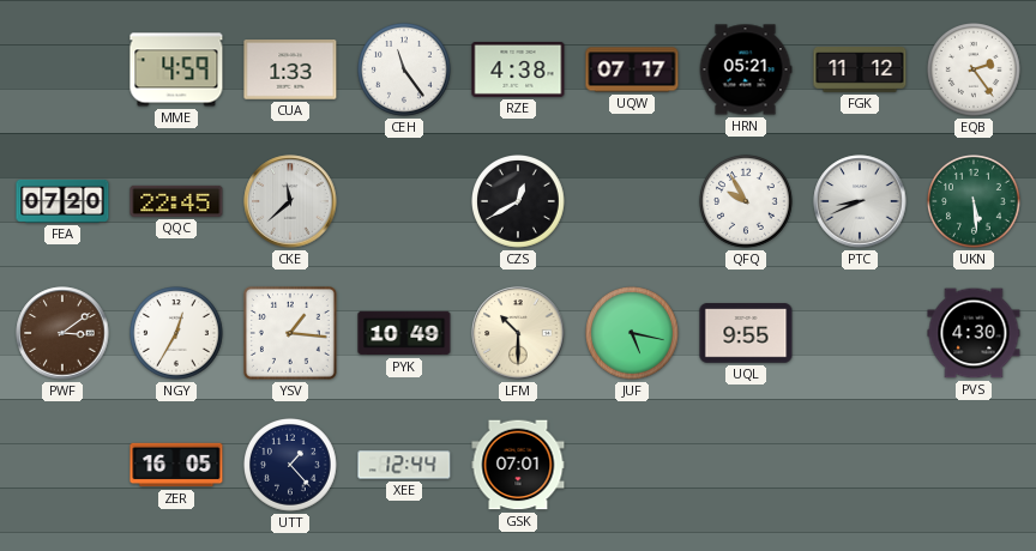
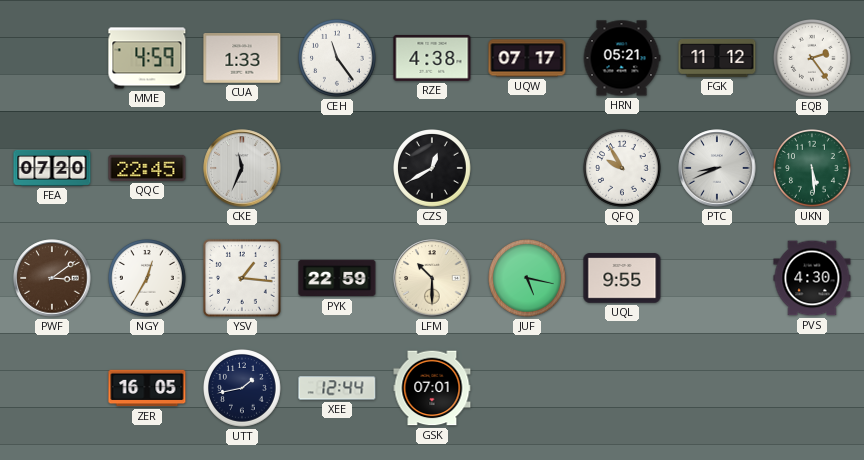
CKE: 11:38 -> 11:34
PYK: 10:49 -> 22:59
UTT: 1:23 -> 1:43
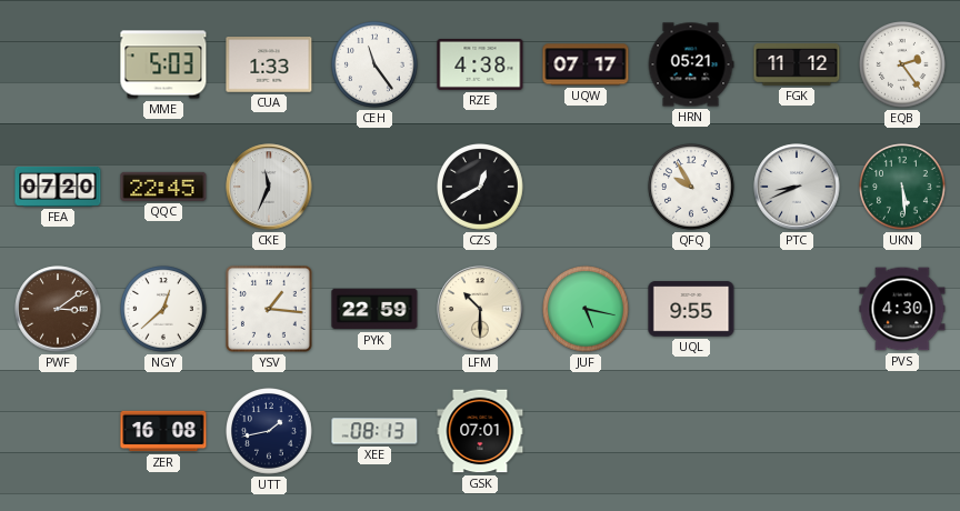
MME: 4:59 -> 5:03
NGY: 12:35 -> 12:38
ZER: 16:05 -> 16:08
XEE: 12:44 -> 08:13
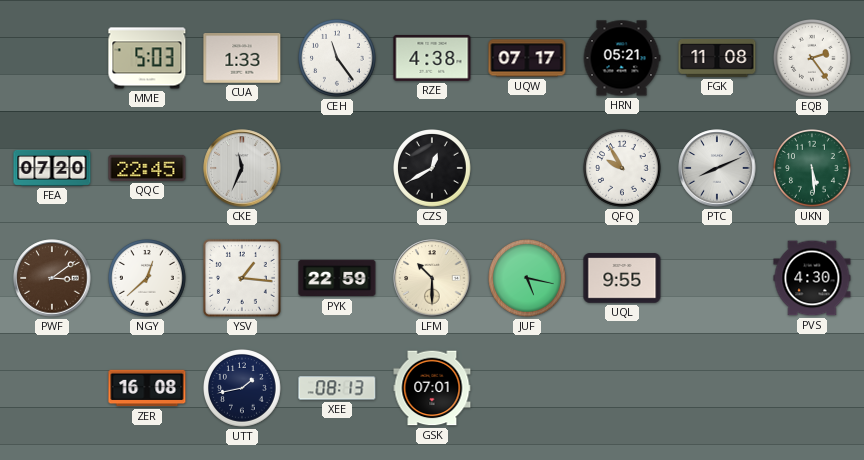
FGK: 11:12 -> 11:08
PTC: 8:41 -> 8:11
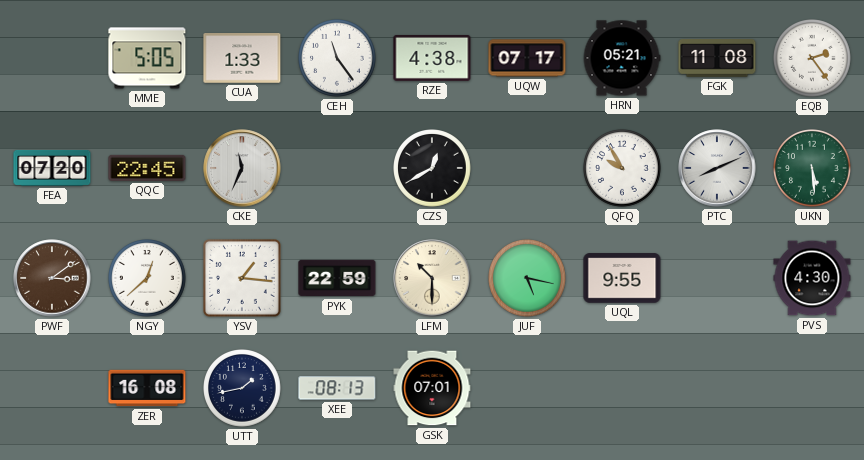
MME: 5:03 -> 5:05
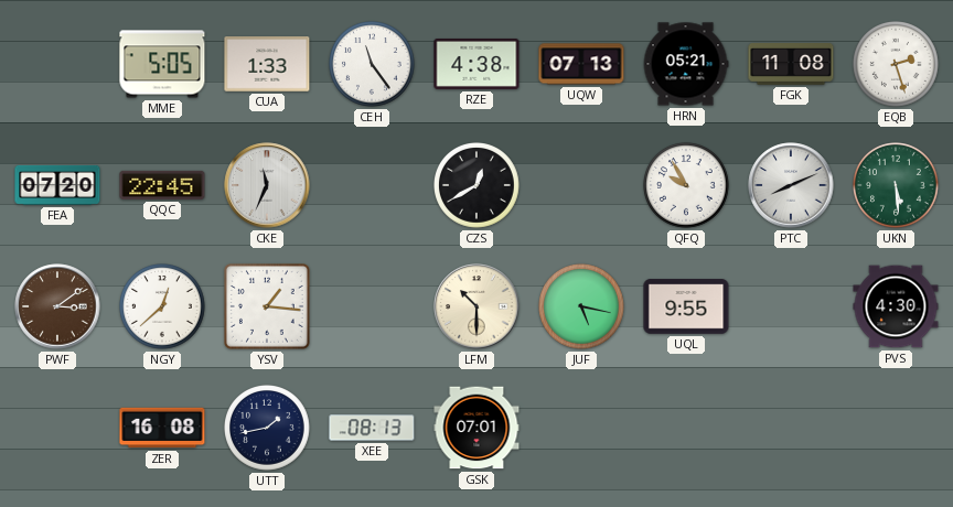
UQW: 07:17 -> 07:13
EQB: 2:24 -> 2:27
PYK: 22:59 -> none
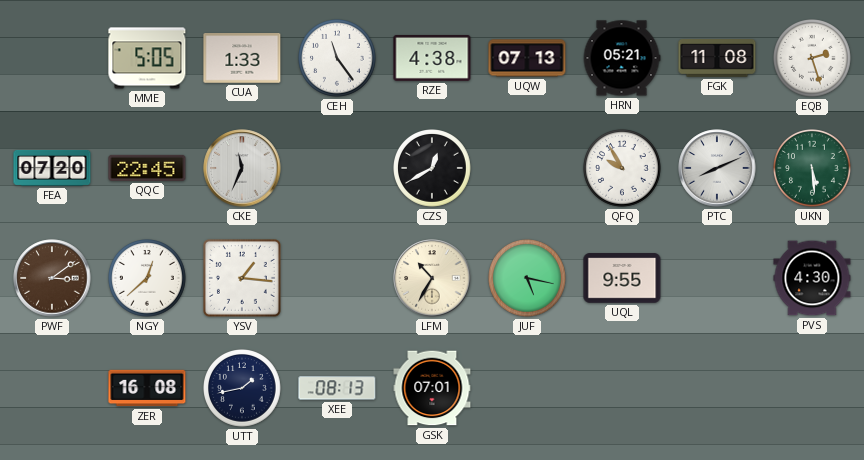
LFM: 10:30 -> 10:35
